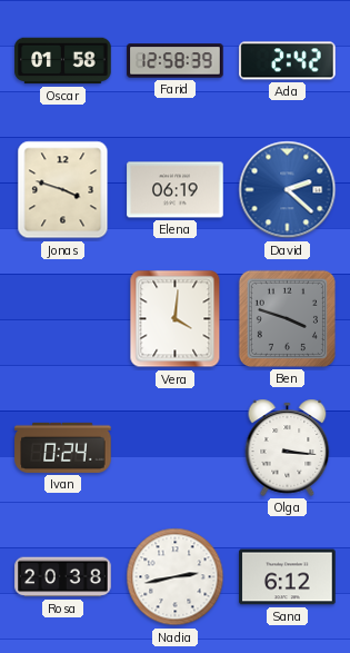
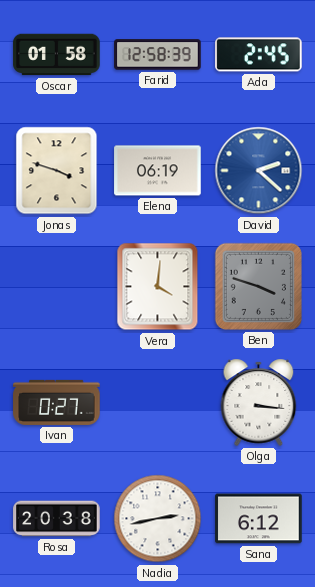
Ada: 2:42 -> 2:45
Ivan: 0:24 -> 0:27
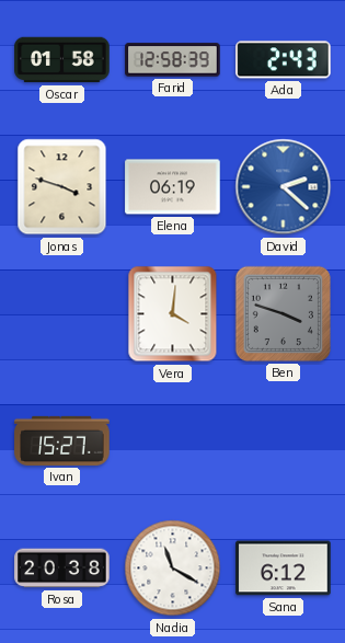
Ada: 2:45 -> 2:43
Ivan: 0:27 -> 15:27
Olga: 3:16 -> none
Nadia: 2:43 -> 11:20
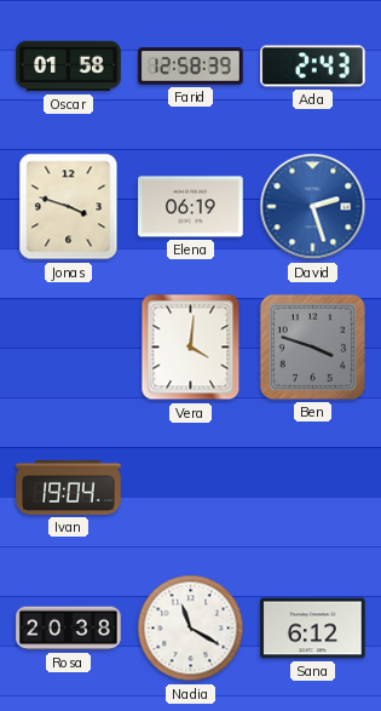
David: 2:22 -> 2:27
Ivan: 15:27 -> 19:04
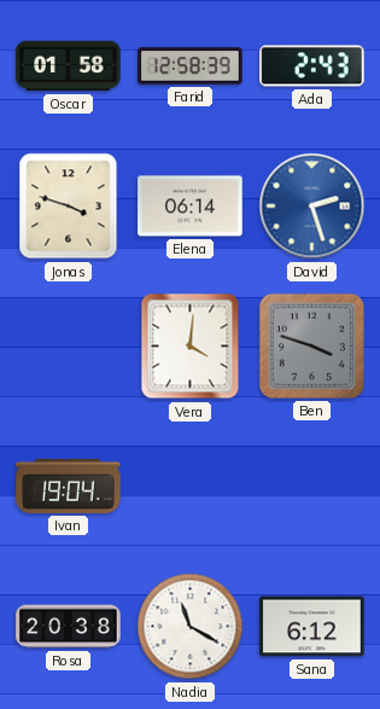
Elena: 06:19 -> 06:14
